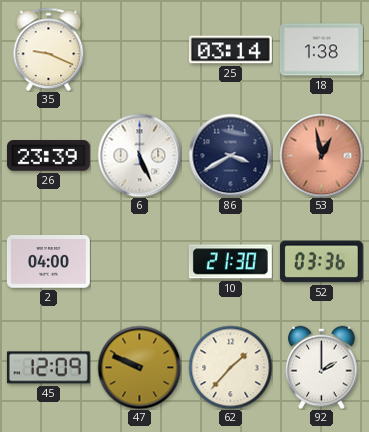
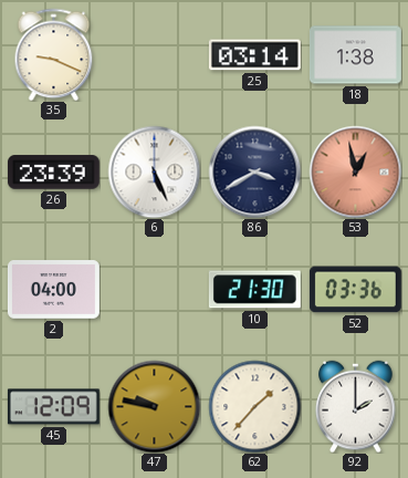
47: 9:49 -> 9:47
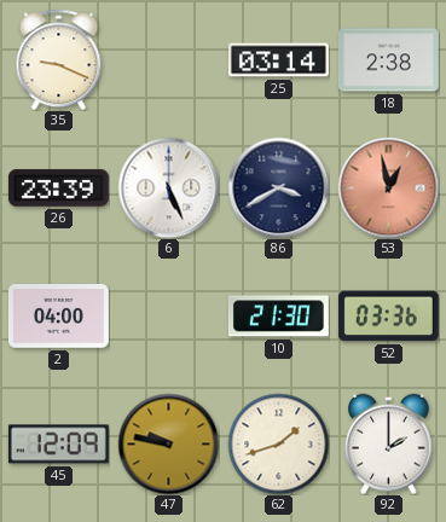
18: 1:38 -> 2:38
62: 1:37 -> 1:42
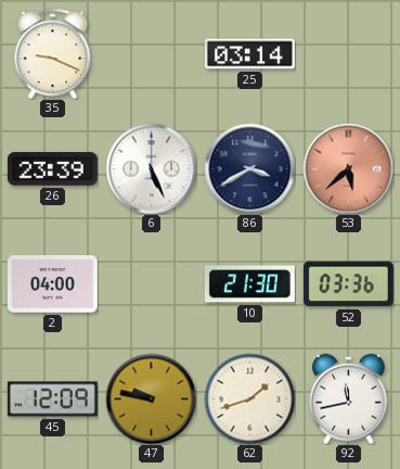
18: 2:38 -> none
53: 12:58 -> 5:38
92: 2:00 -> 11:43
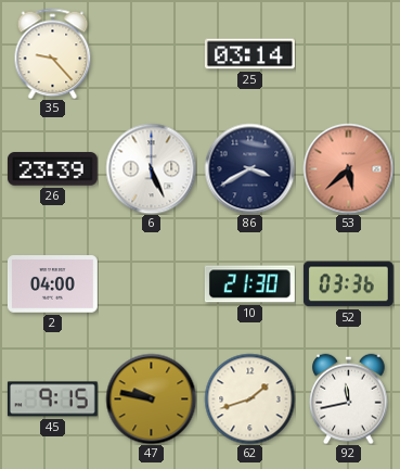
35: 9:19 -> 9:23
45: 12:09 -> 9:15
